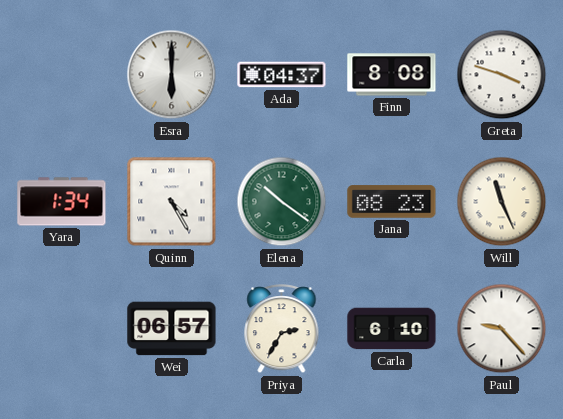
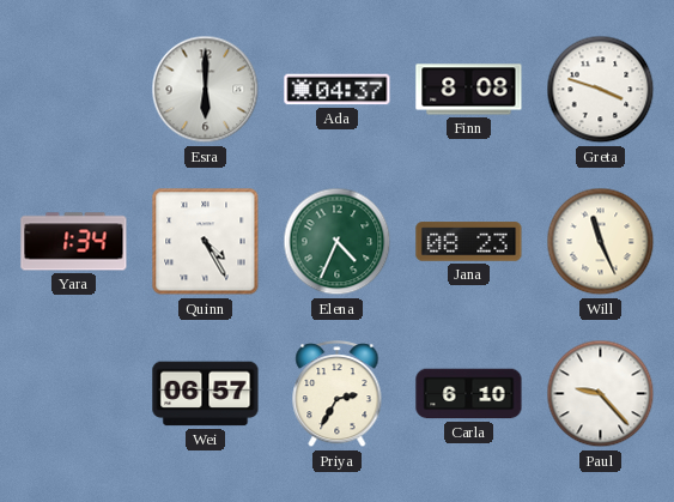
Elena: 10:21 -> 4:34
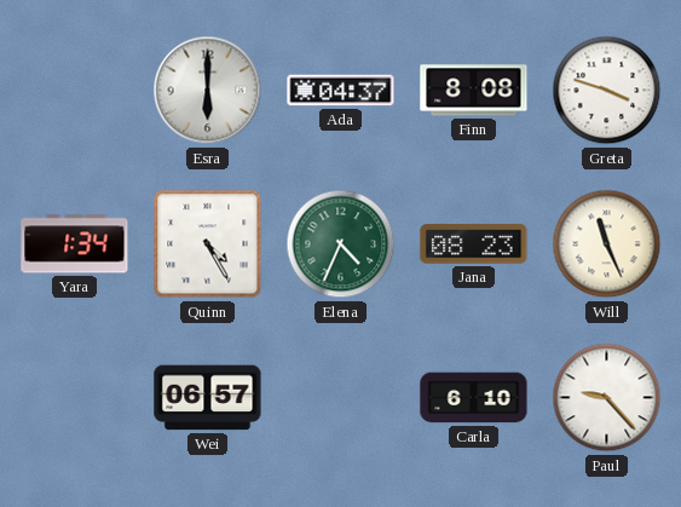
Priya: 2:35 -> none
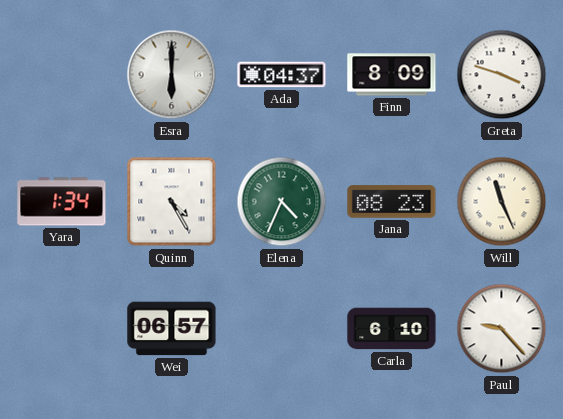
Finn: 8:08 -> 8:09
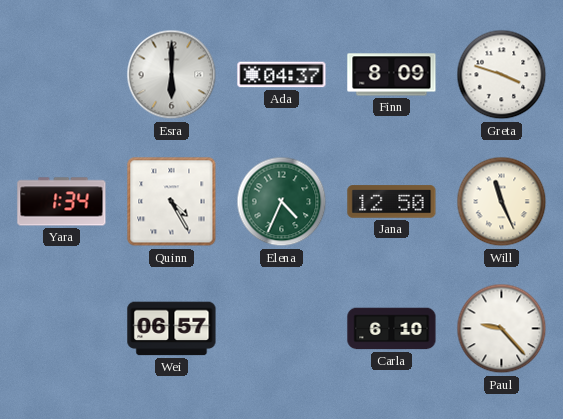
Jana: 08:23 -> 12:50
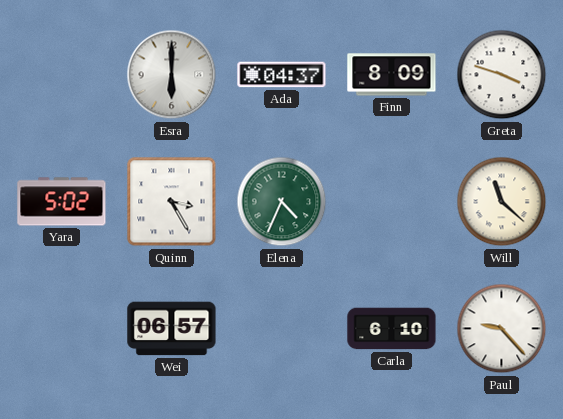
Yara: 1:34 -> 5:02
Quinn: 4:25 -> 3:25
Jana: 12:50 -> none
Will: 11:26 -> 11:22
